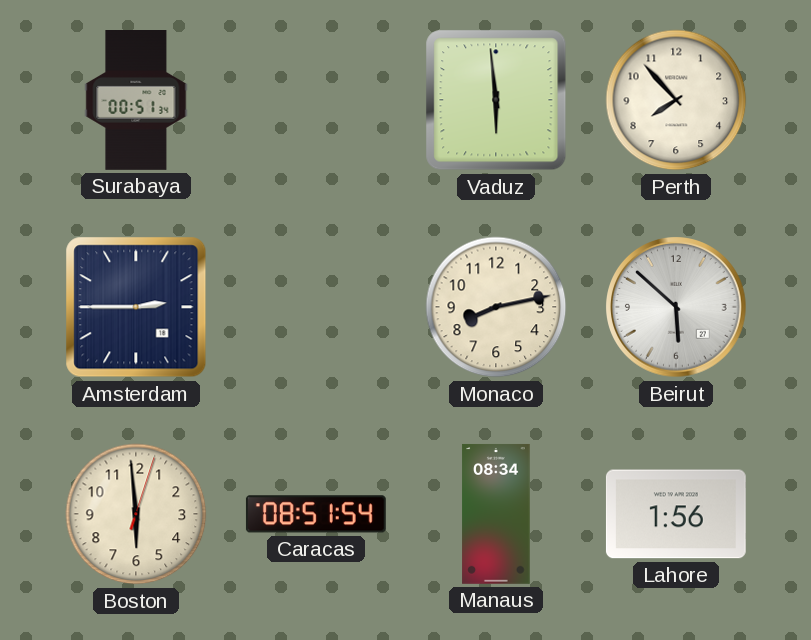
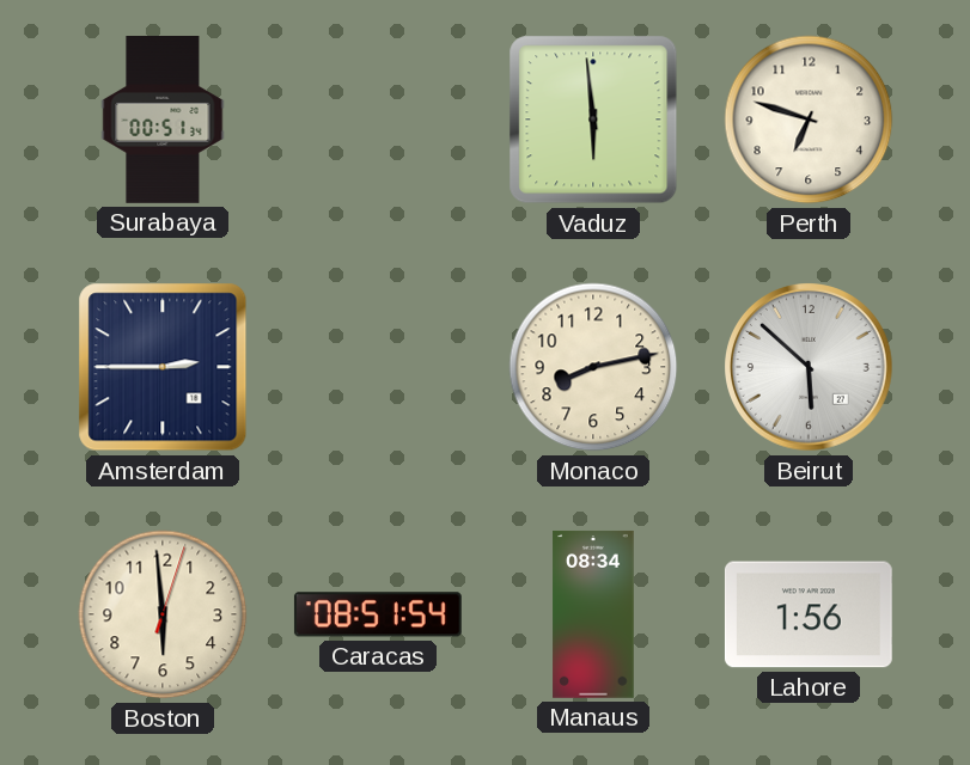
Perth: 7:53 -> 6:48
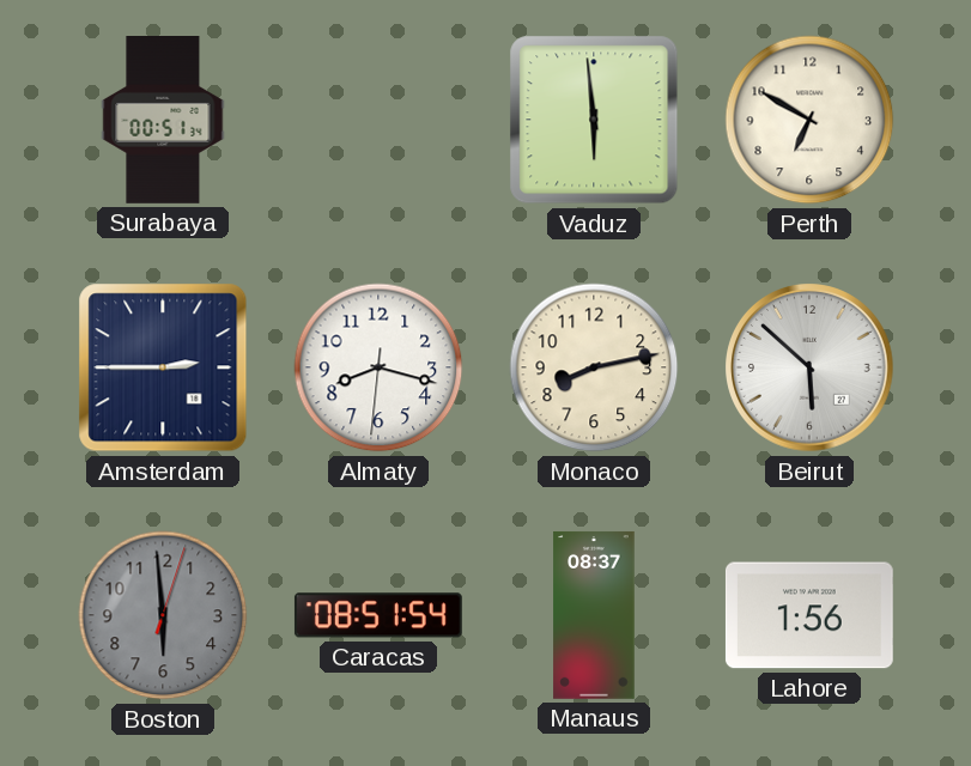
Perth: 6:48 -> 6:50
Almaty: none -> 8:17
Boston dial: cream -> grey
Manaus: 08:34 -> 08:37
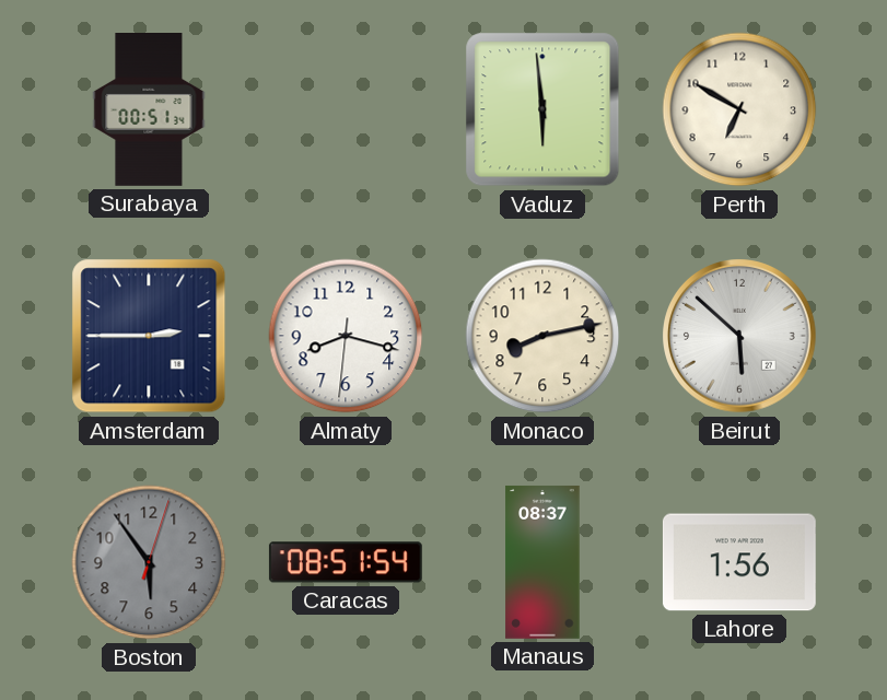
Boston: 5:59 -> 5:54
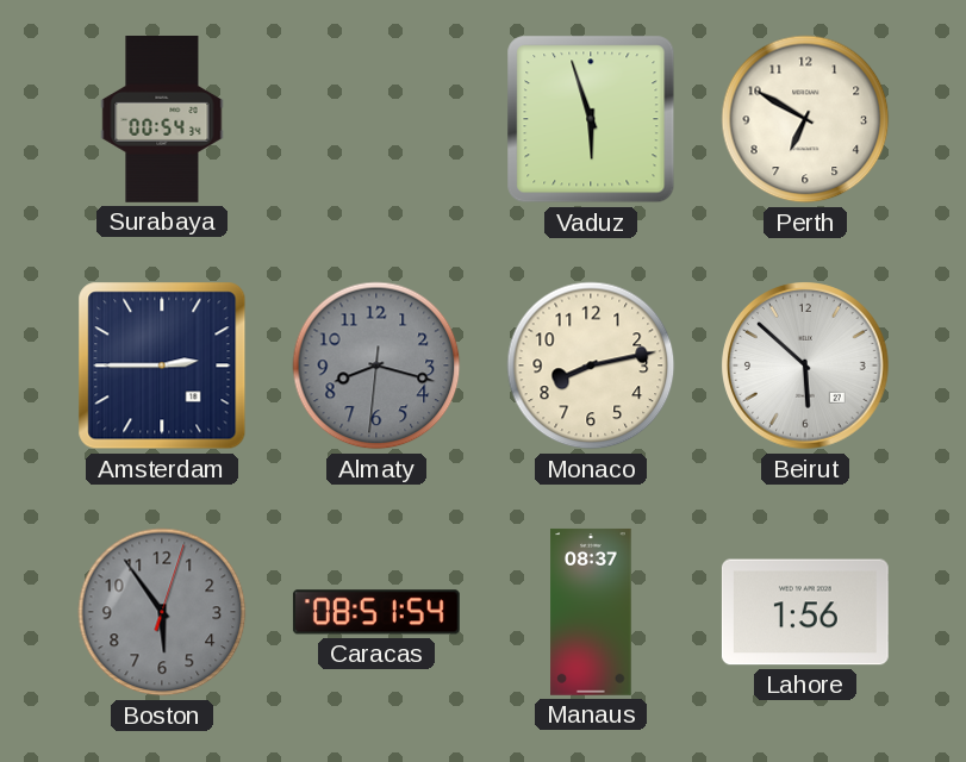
Surabaya: 00:51 -> 00:54
Vaduz: 5:59 -> 5:57
Almaty dial: white -> grey
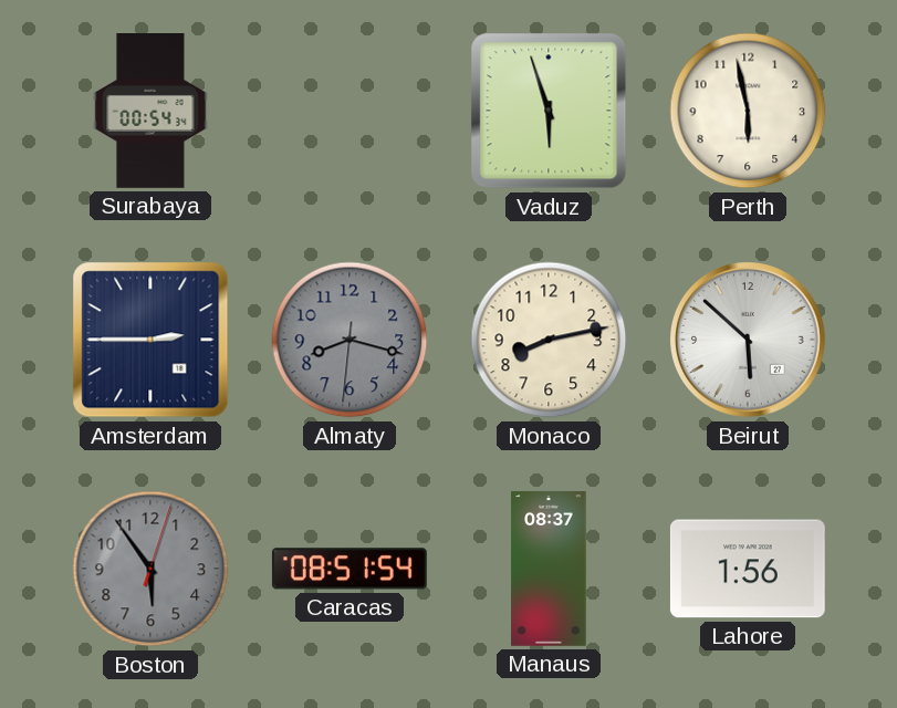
Perth: 6:50 -> 5:58
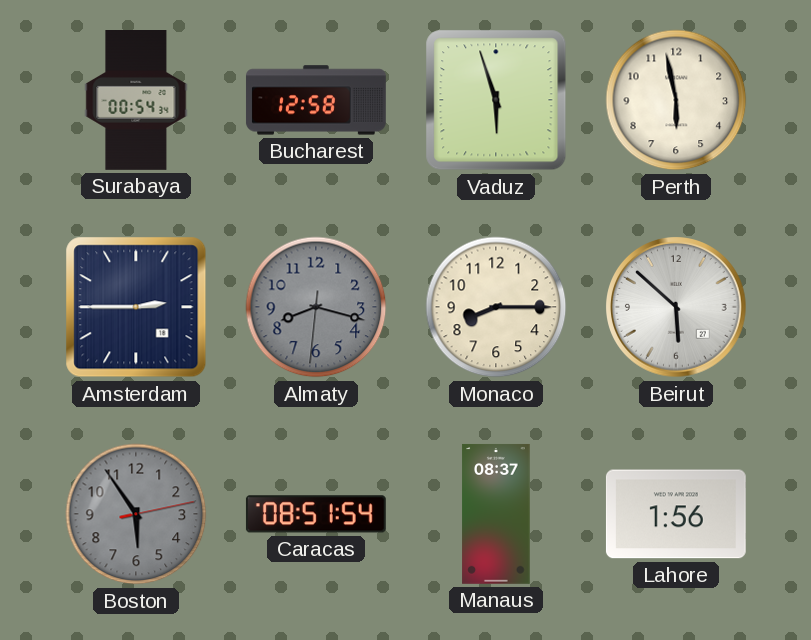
Bucharest: none -> 12:58
Monaco: 8:13 -> 8:15
Boston: 5:54:03 -> 5:54:13
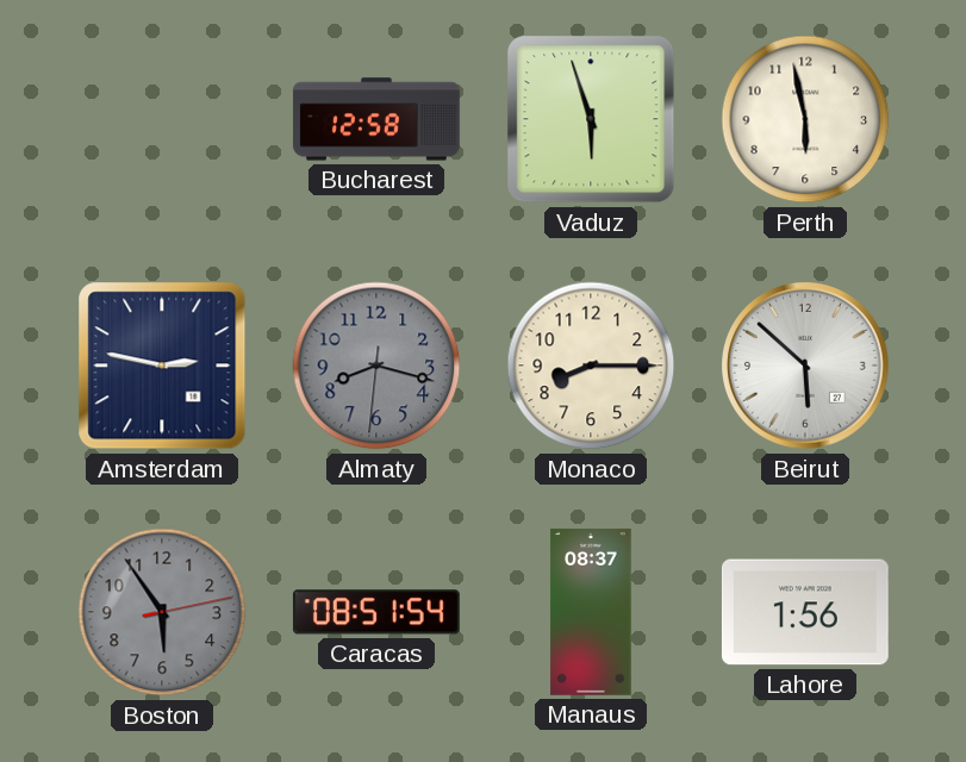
Surabaya: 00:54 -> none
Amsterdam: 2:45 -> 2:47
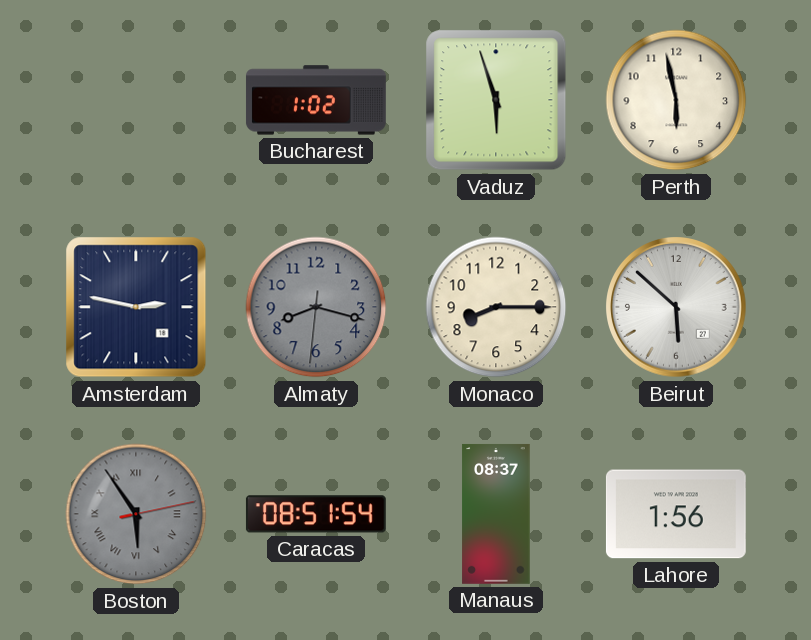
Bucharest: 12:58 -> 1:02
Boston numerals: Arabic -> Roman
